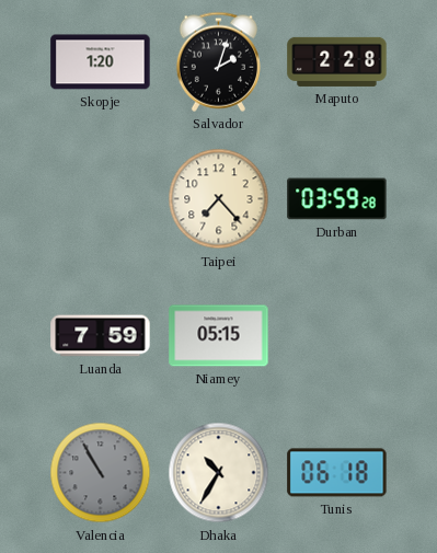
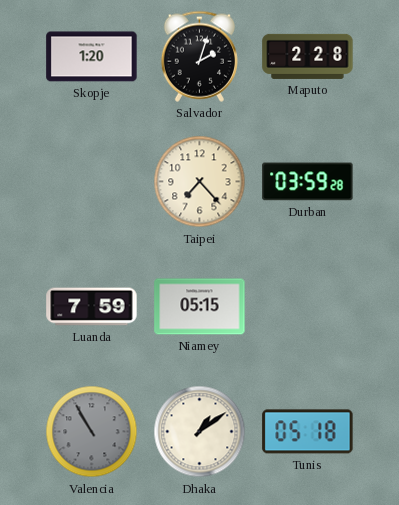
Dhaka: 10:35 -> 1:09
Tunis: 06:18 -> 05:18
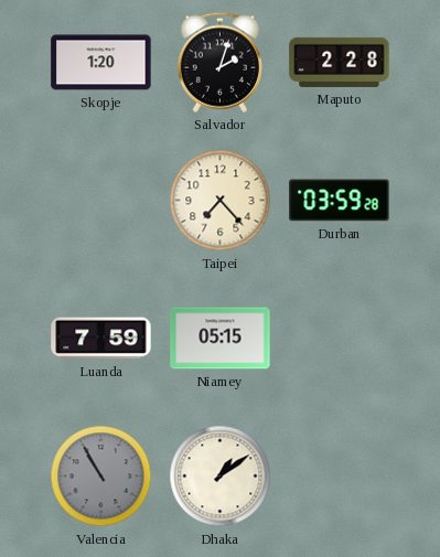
Tunis: 05:18 -> none
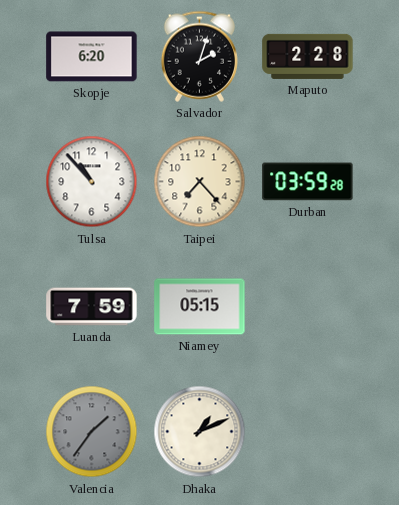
Skopje: 1:20 -> 6:20
Tulsa: none -> 10:53
Valencia: 10:55 -> 1:36
Dhaka: 1:09 -> 1:11
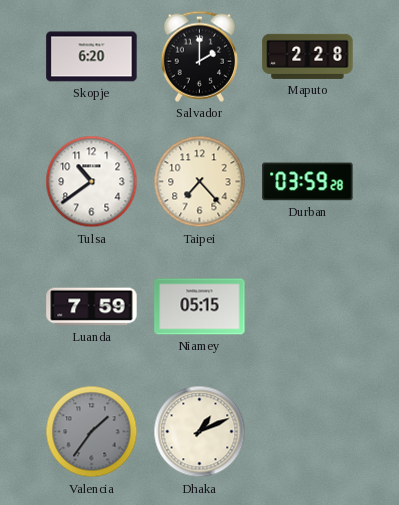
Salvador: 2:03 -> 2:00
Tulsa: 10:53 -> 10:39
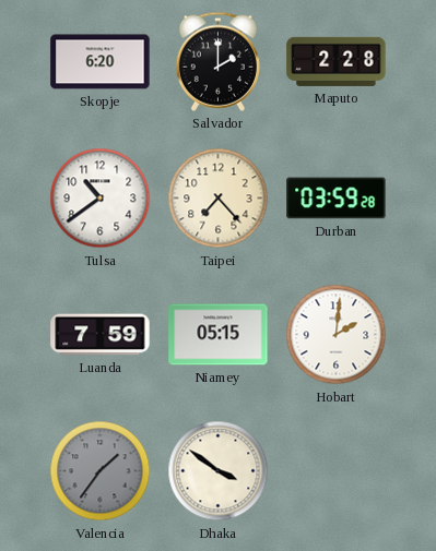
Hobart: none -> 2:01
Dhaka: 1:11 -> 3:51
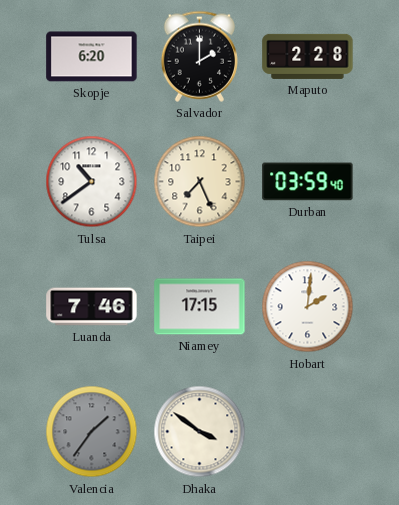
Taipei: 7:23 -> 7:26
Durban: 03:59:28 -> 03:59:40
Luanda: 7:59 -> 7:46
Niamey: 05:15 -> 17:15
